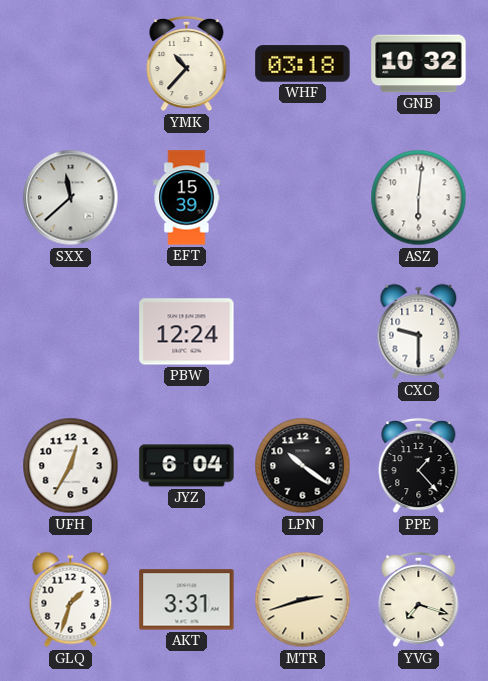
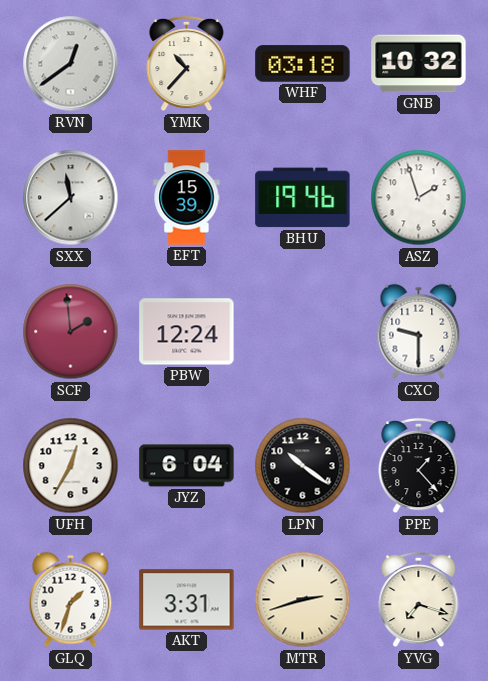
RVN: none -> 12:39
BHU: none -> 19:46
ASZ: 6:01 -> 1:57
SCF: none -> 1:59
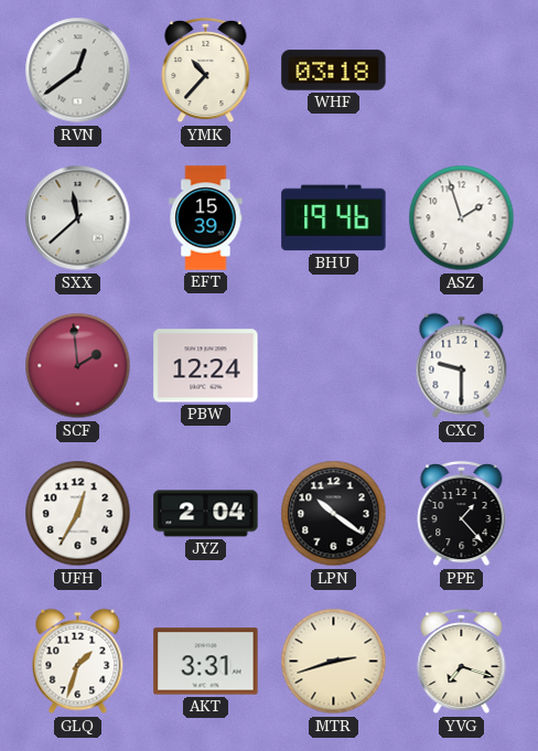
GNB: 10:32 -> none
JYZ: 6:04 -> 2:04
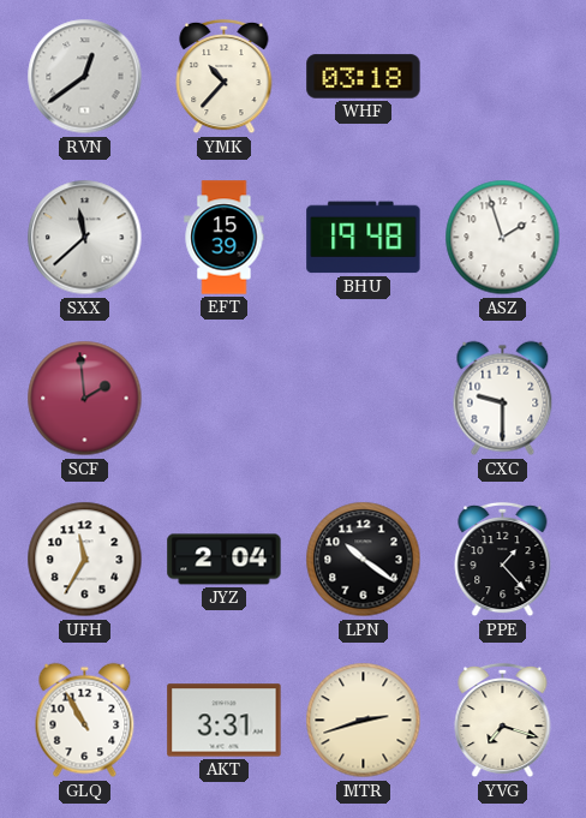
BHU: 19:46 -> 19:48
PBW: 12:24 -> none
UFH: 12:35 -> 11:35
GLQ: 1:33 -> 10:55
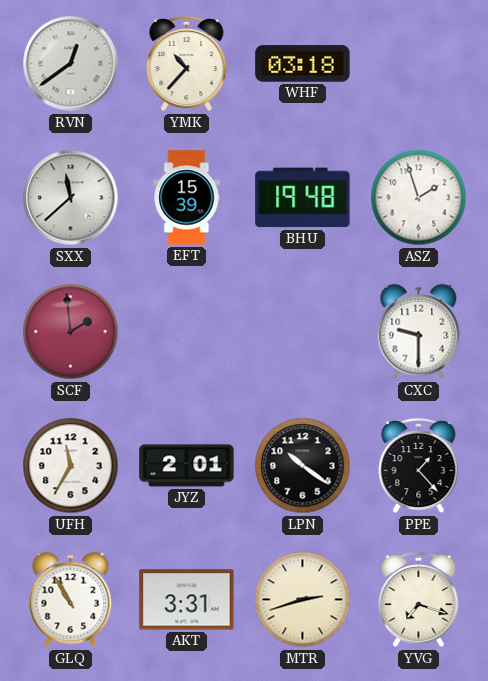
JYZ: 2:04 -> 2:01
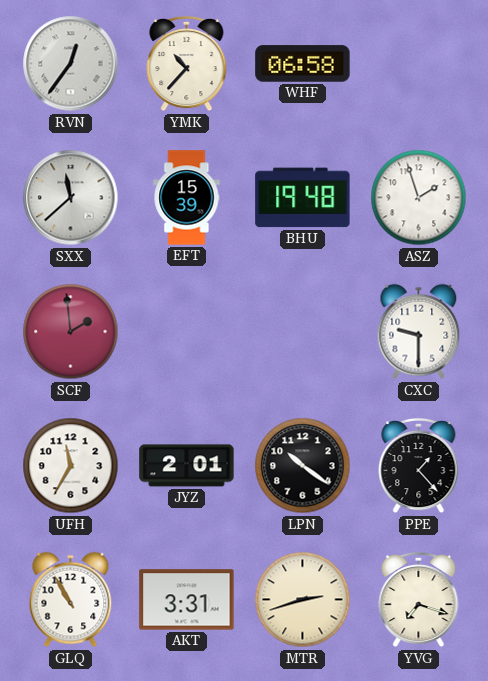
RVN: 12:39 -> 12:36
WHF: 03:18 -> 06:58
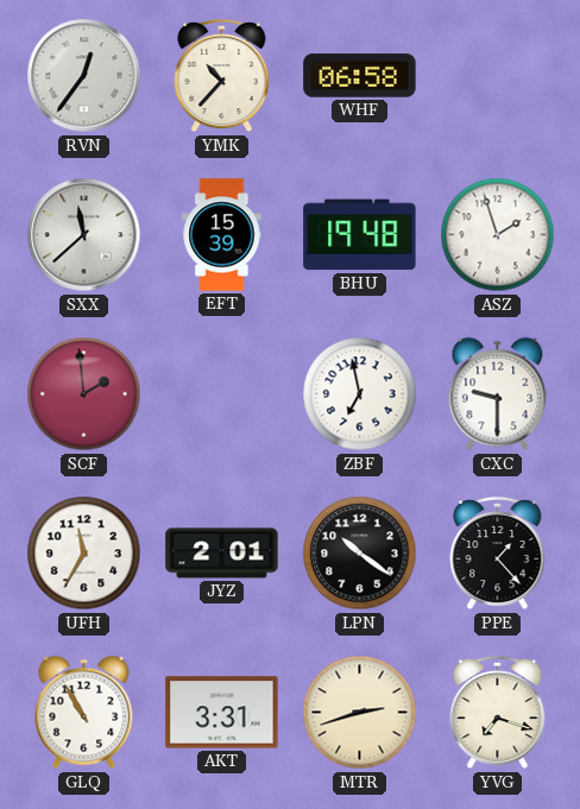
ZBF: none -> 6:58
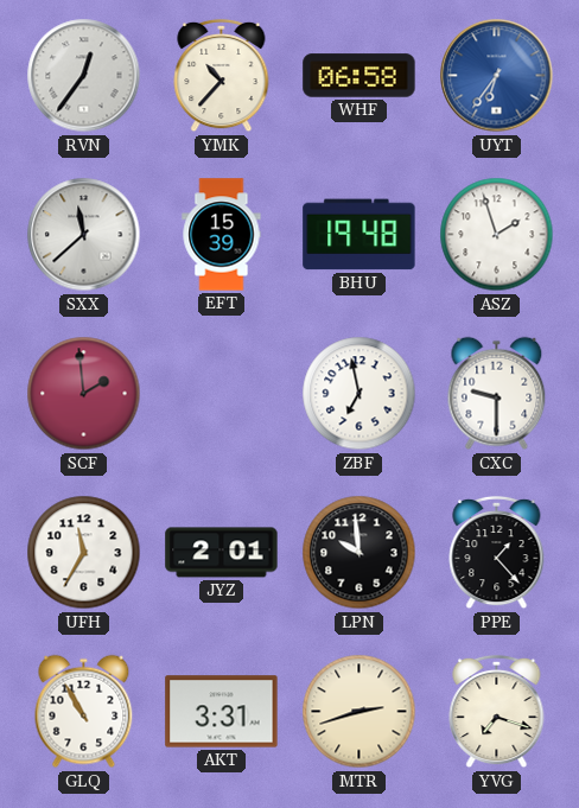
UYT: none -> 6:36
LPN: 10:21 -> 9:59
